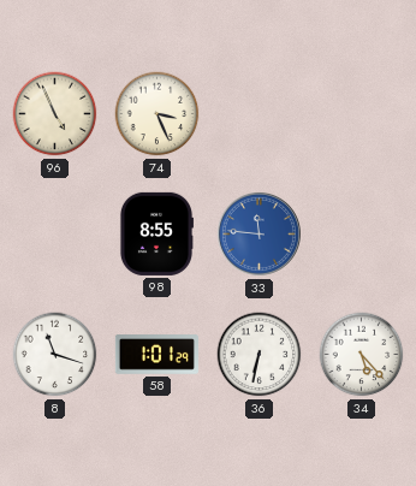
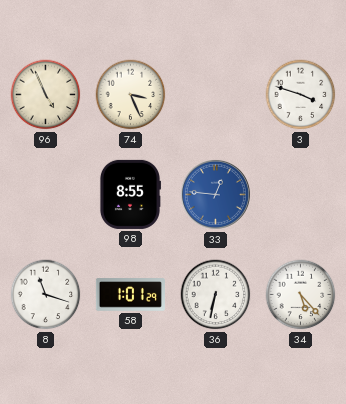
3: none -> 3:48
33: 11:46 -> 12:46
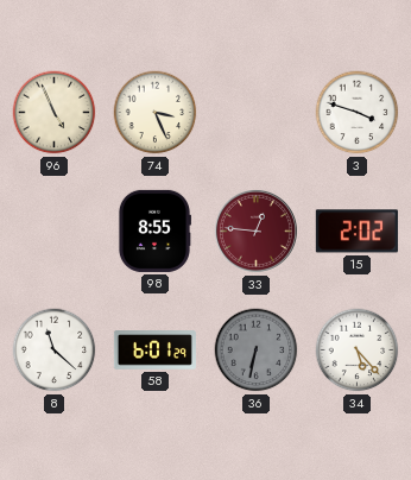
33 dial: blue -> burgundy
15: none -> 2:02
8: 11:18 -> 11:22
58: 1:01 -> 6:01
36 dial: white -> grey
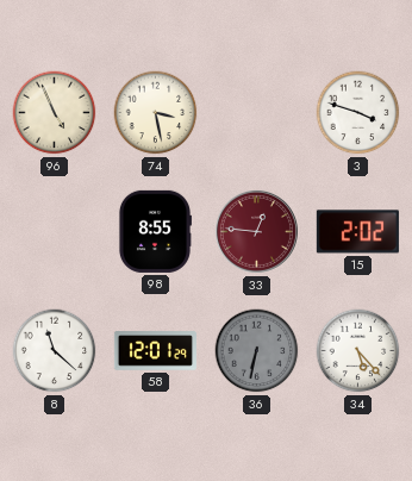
74: 3:26 -> 3:28
58: 6:01 -> 12:01
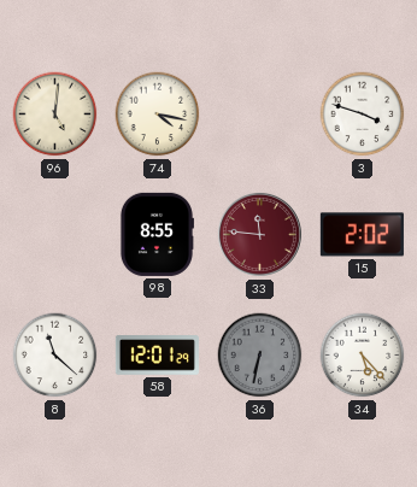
96: 4:56 -> 5:01
74: 3:28 -> 4:17
33: 12:46 -> 11:46
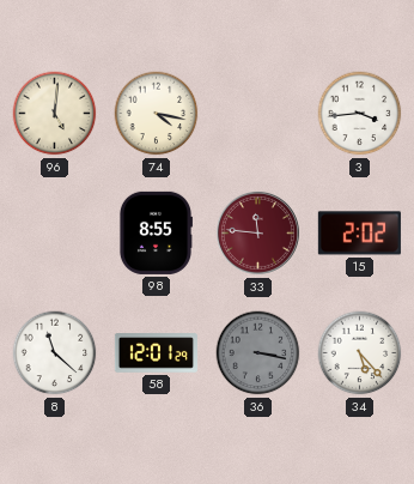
3: 3:48 -> 3:44
36: 6:32 -> 3:17
